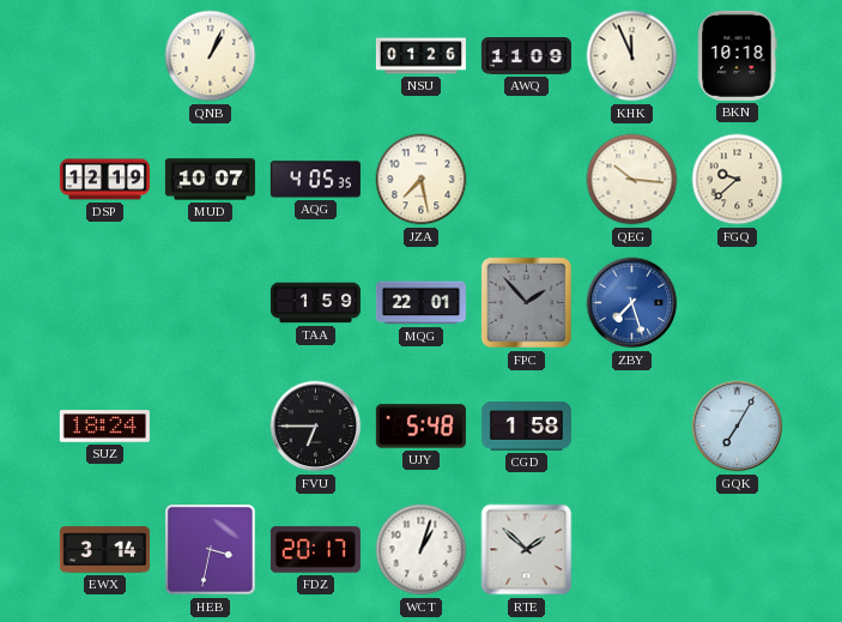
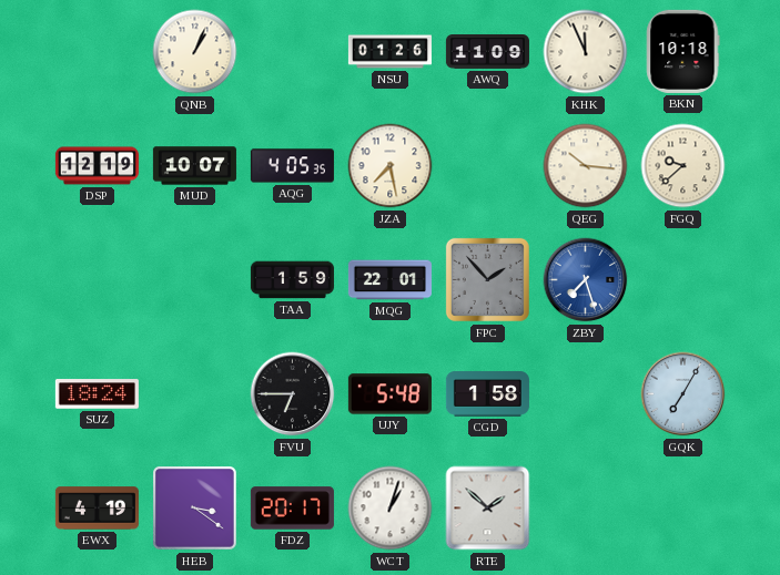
EWX: 3:14 -> 4:19
HEB: 3:32 -> 3:21
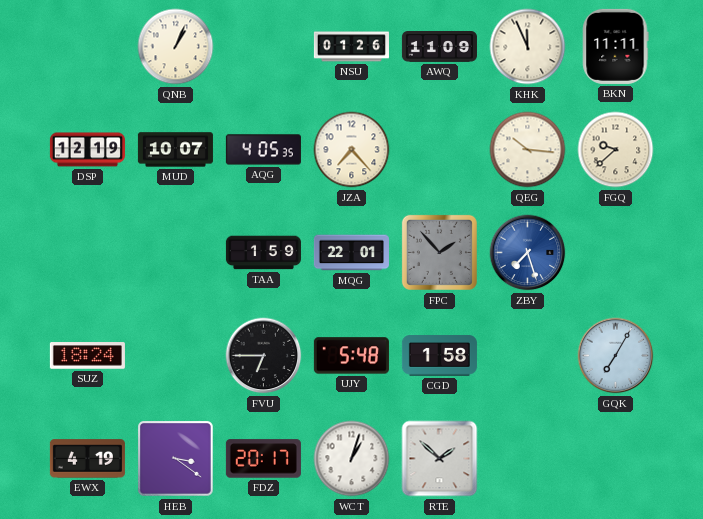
BKN: 10:18 -> 11:11
JZA: 7:28 -> 7:23
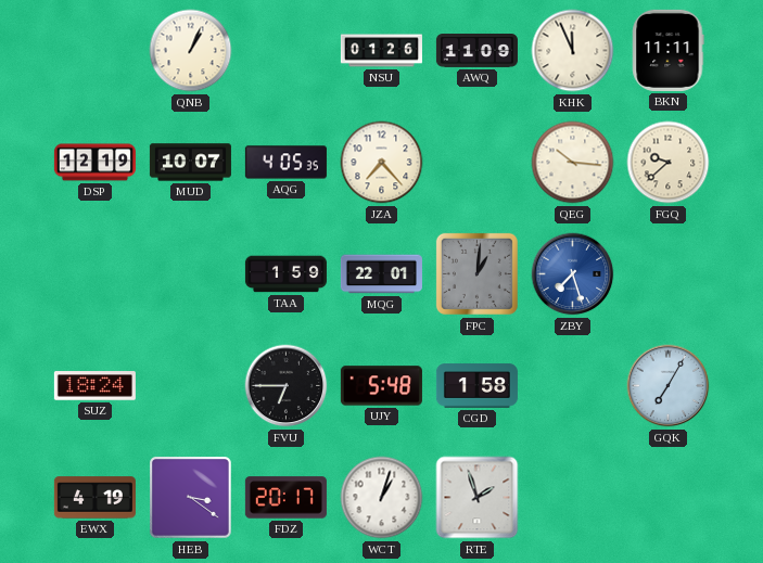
FPC: 1:53 -> 1:01
RTE: 1:52 -> 1:57
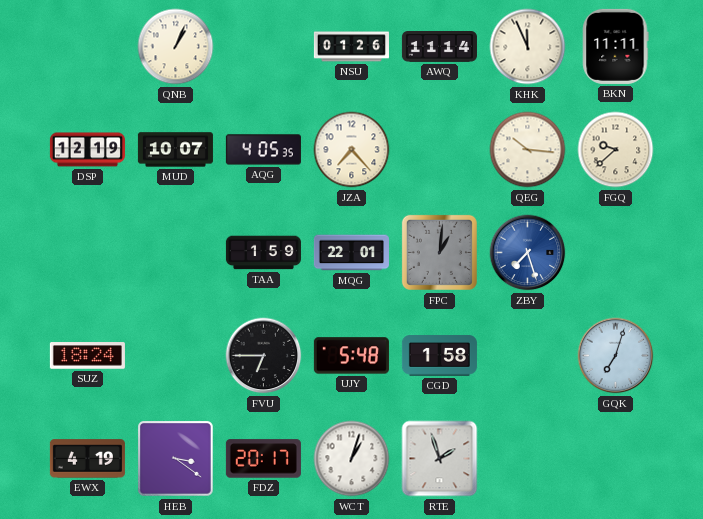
AWQ: 11:09 -> 11:14
GQK: 7:05 -> 7:03
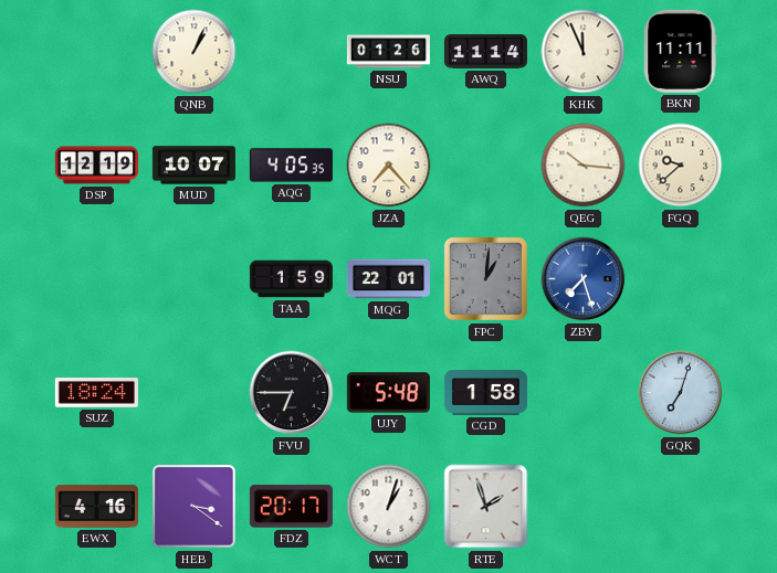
EWX: 4:19 -> 4:16
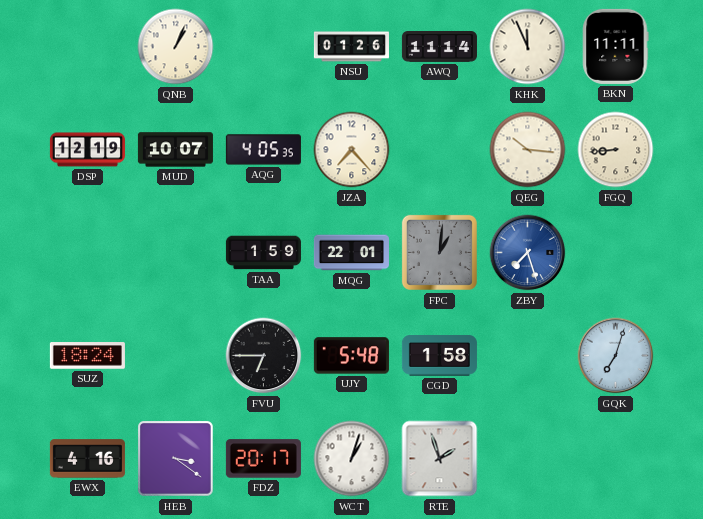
FGQ: 9:38 -> 8:44
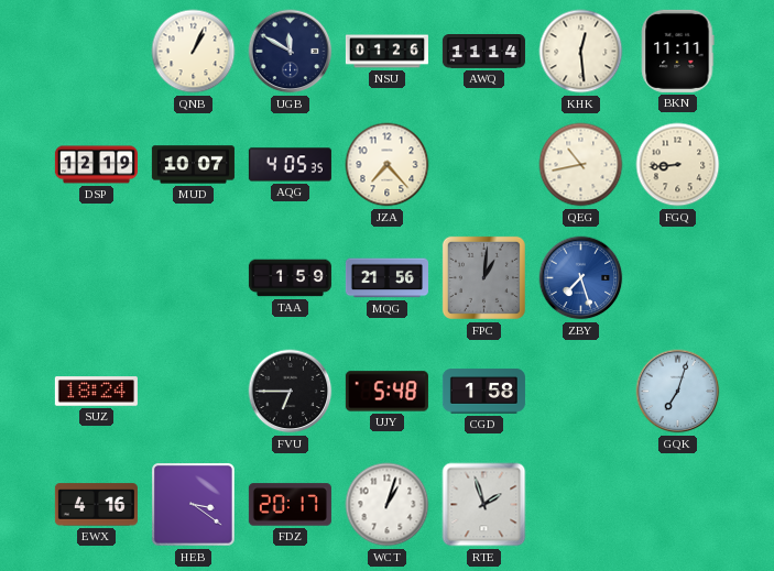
UGB: none -> 11:50
KHK: 11:56 -> 12:29
QEG: 10:16 -> 10:43
MQG: 22:01 -> 21:56
